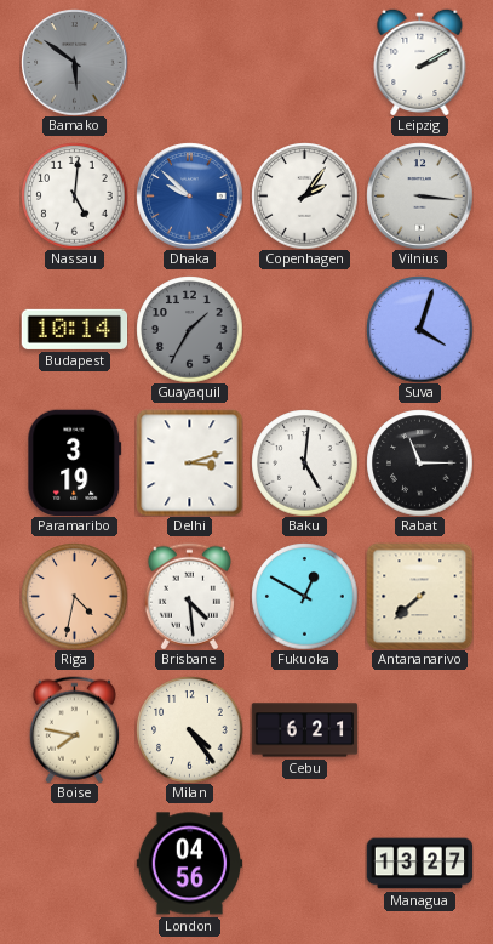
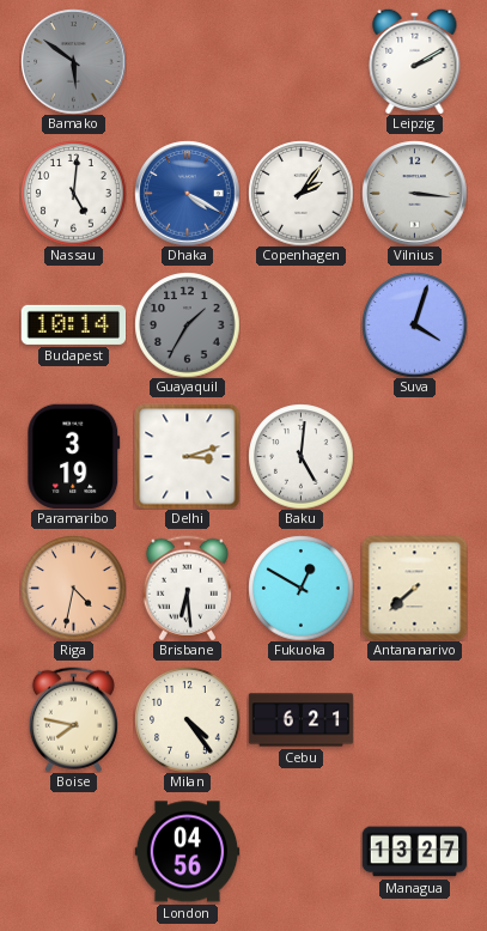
Dhaka: 9:52 -> 4:20
Rabat: 11:15 -> none
Brisbane: 4:29 -> 6:29
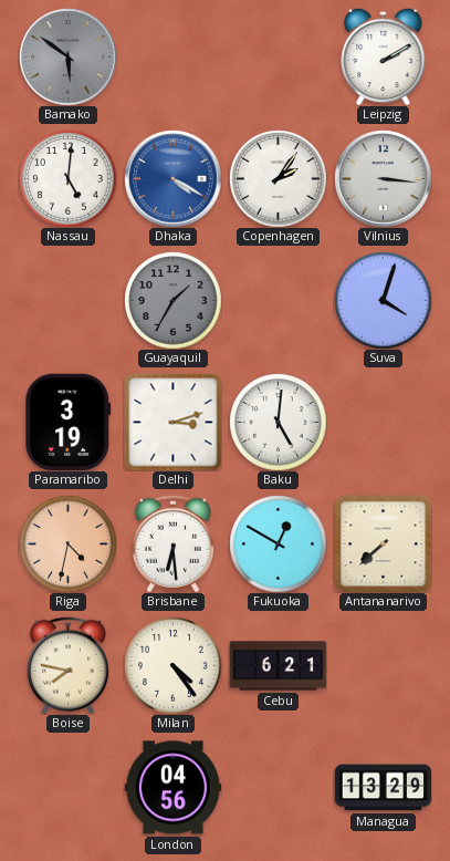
Budapest: 10:14 -> none
Managua: 13:27 -> 13:29
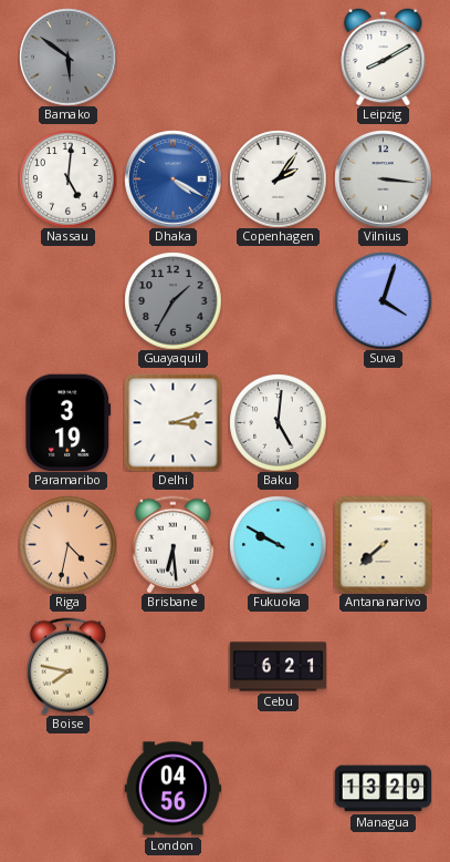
Leipzig: 2:10 -> 8:10
Fukuoka: 12:50 -> 9:50
Milan: 4:24 -> none
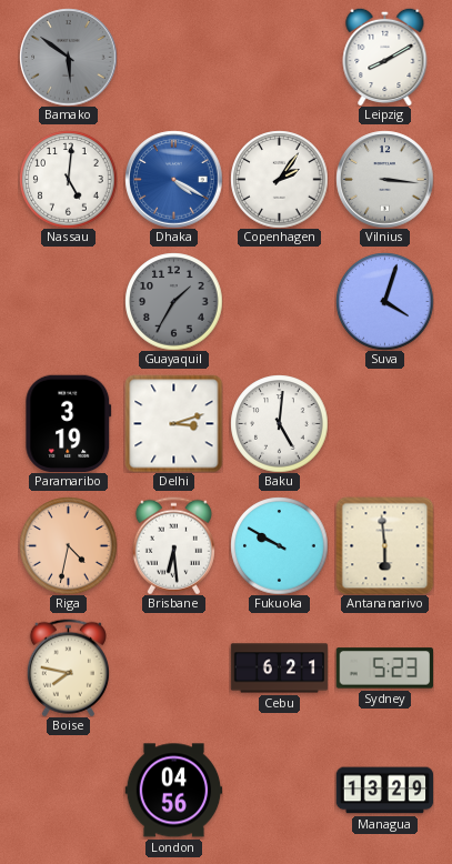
Antananarivo: 7:38 -> 5:59
Sydney: none -> 5:23
